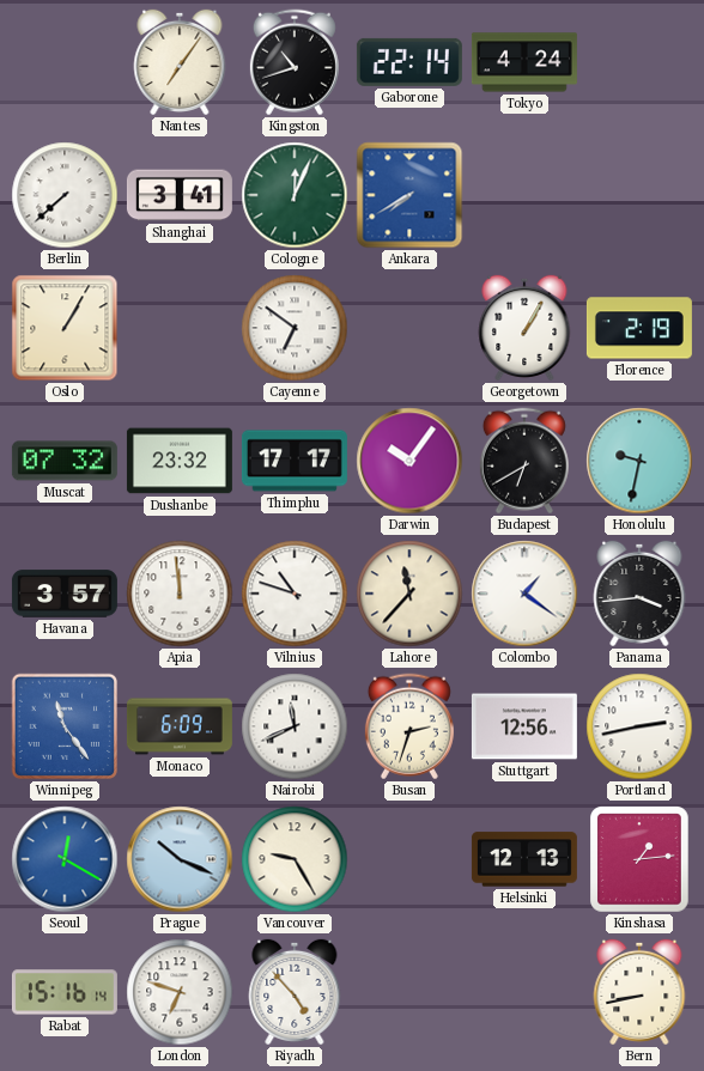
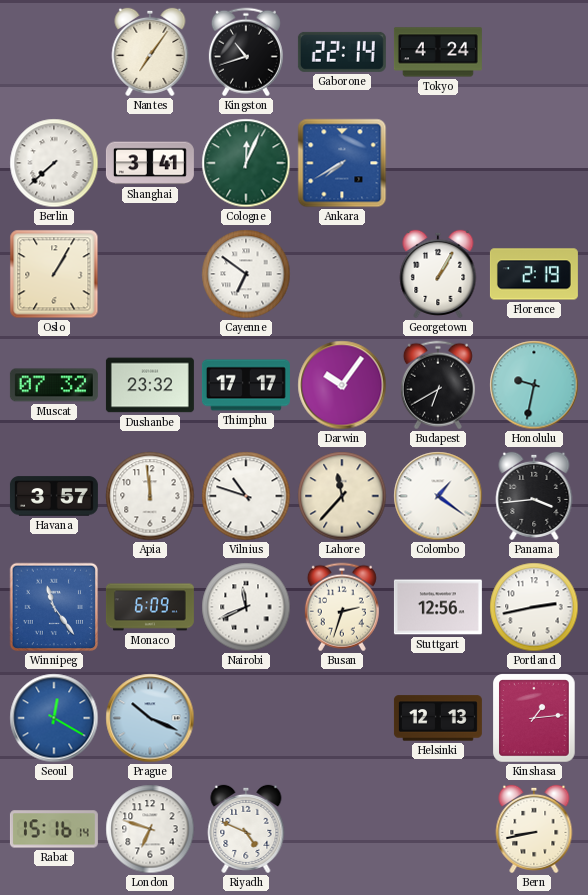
Vancouver: 9:25 -> none
Riyadh: 4:53 -> 4:49
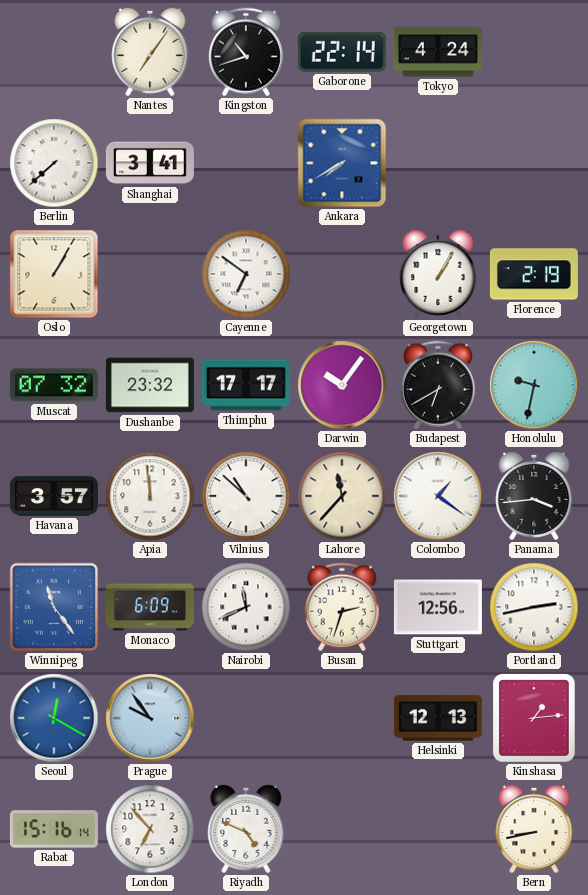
Cologne: 12:04 -> none
Vilnius: 10:48 -> 10:52
Prague: 10:19 -> 9:54
London: 6:48 -> 6:53
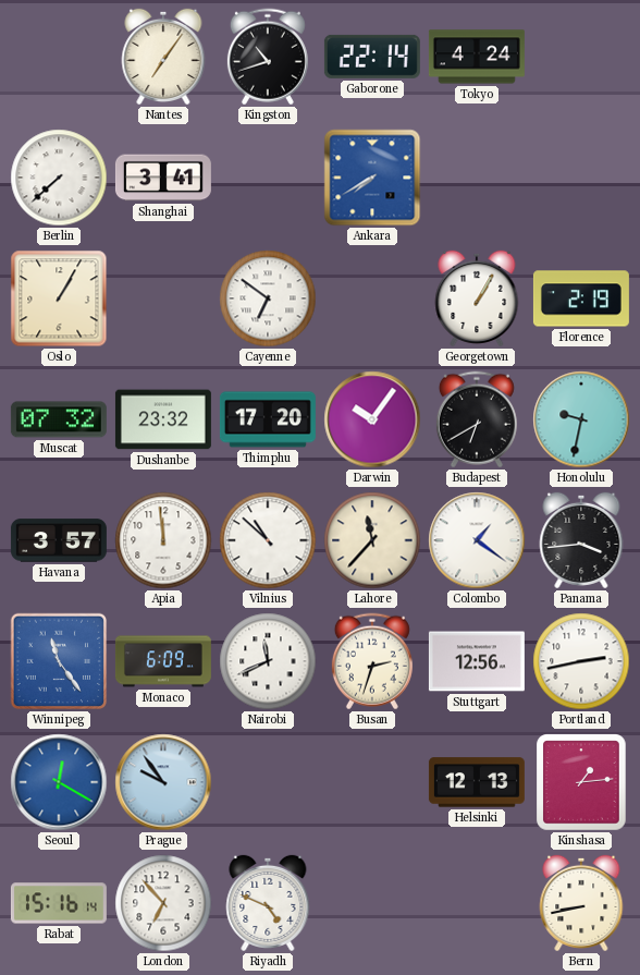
Thimphu: 17:17 -> 17:20
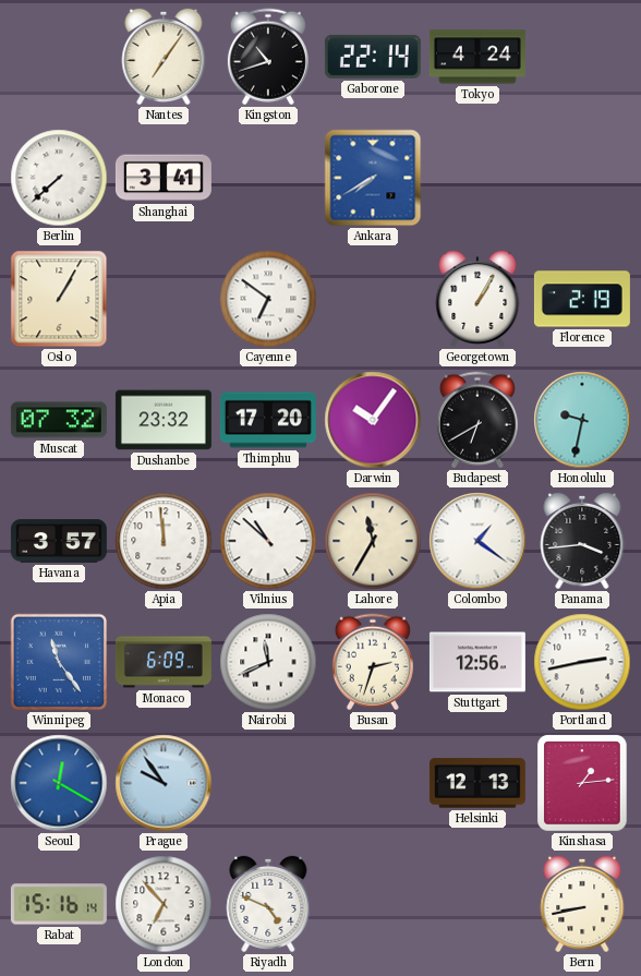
Lahore: 11:37 -> 11:35
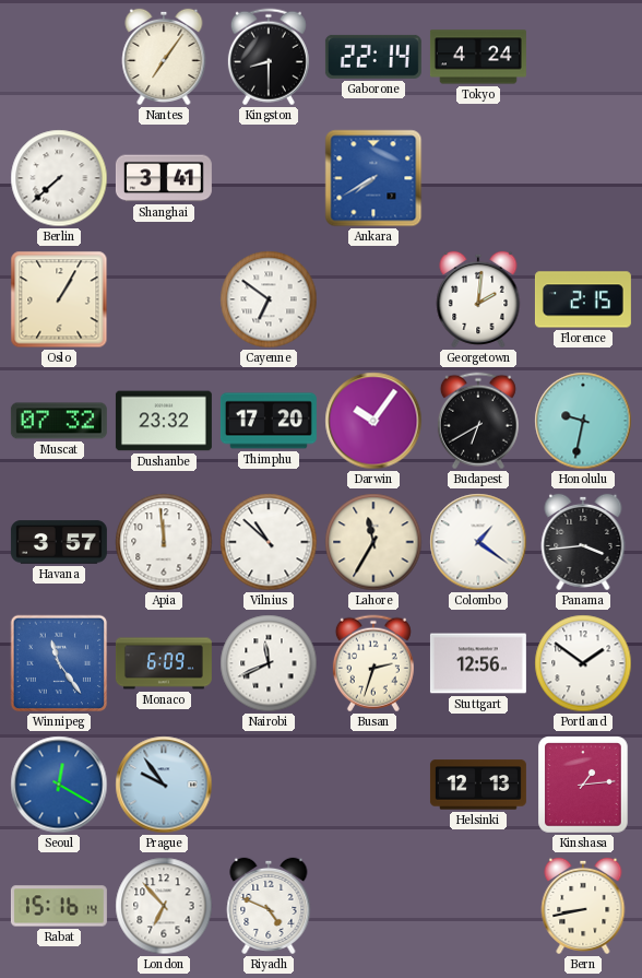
Kingston: 10:42 -> 8:30
Georgetown: 1:05 -> 2:01
Florence: 2:19 -> 2:15
Portland: 2:43 -> 1:51
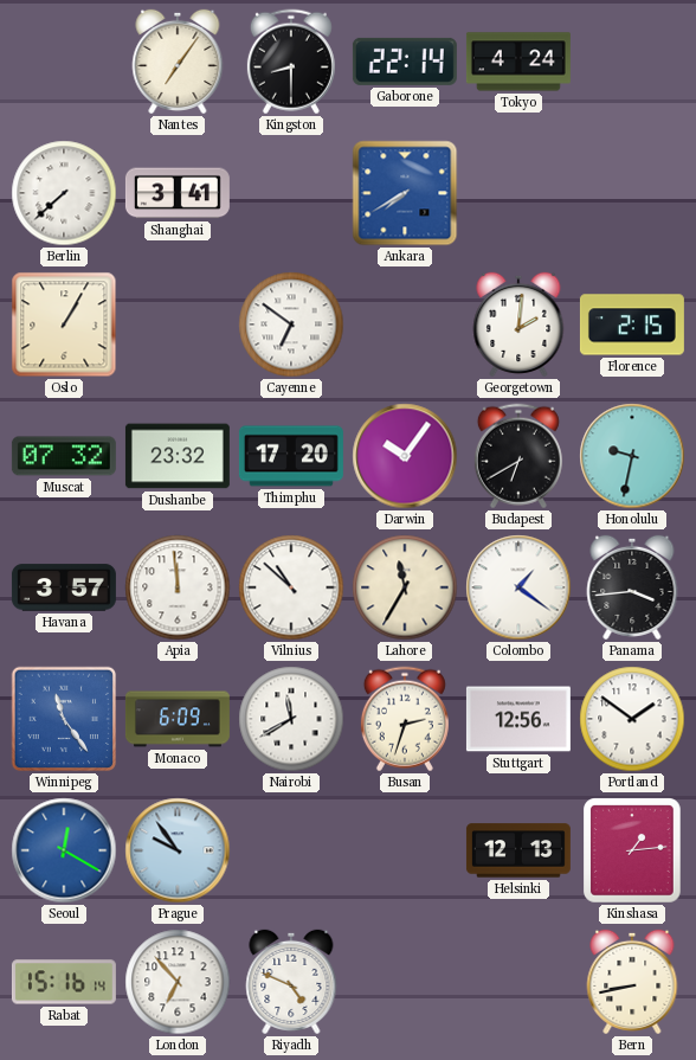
Nairobi: 11:41 -> 11:40
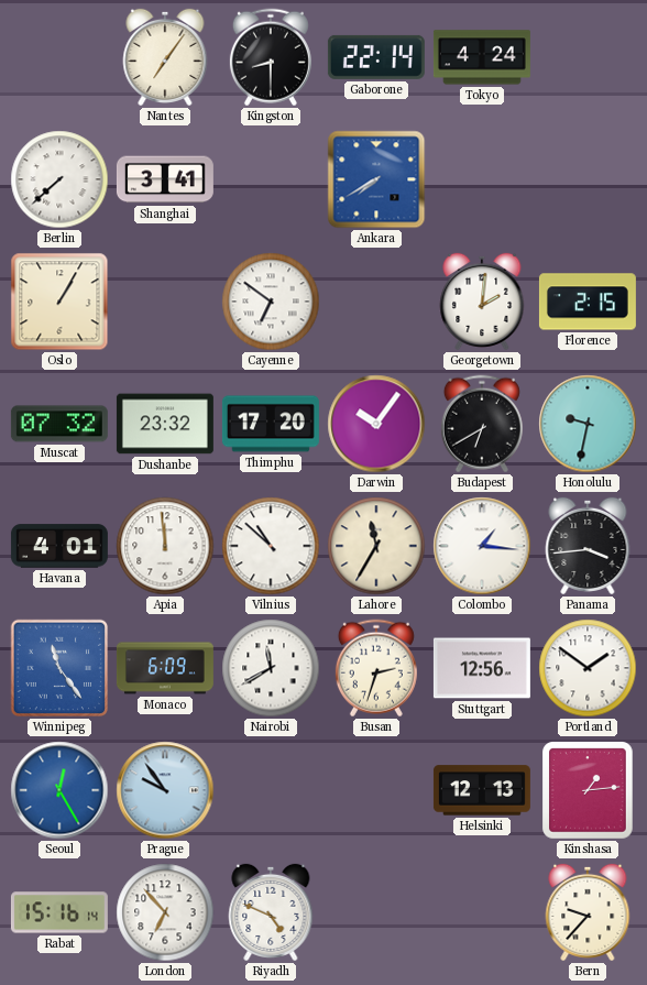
Havana: 3:57 -> 4:01
Colombo: 1:21 -> 1:16
Seoul: 12:20 -> 12:25
Bern: 8:43 -> 9:37
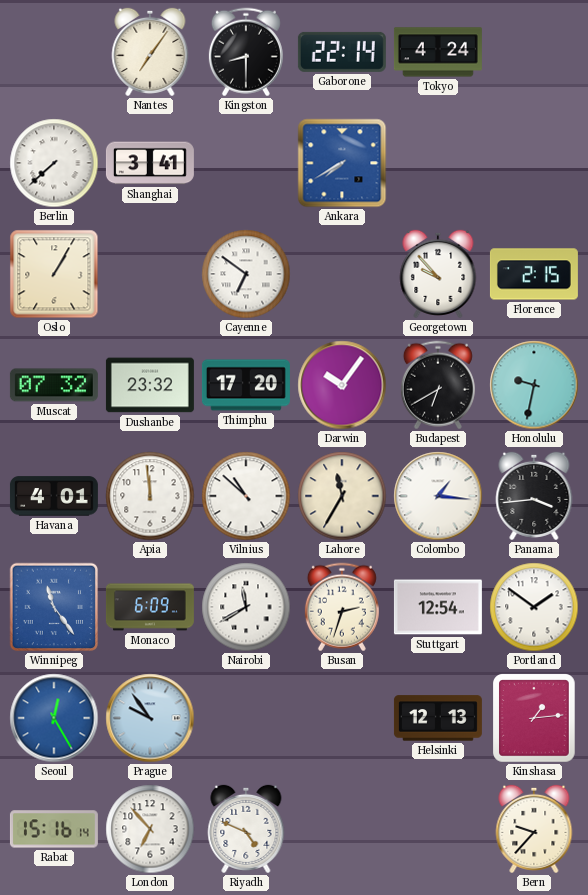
Georgetown: 2:01 -> 9:53
Stuttgart: 12:56 -> 12:54
